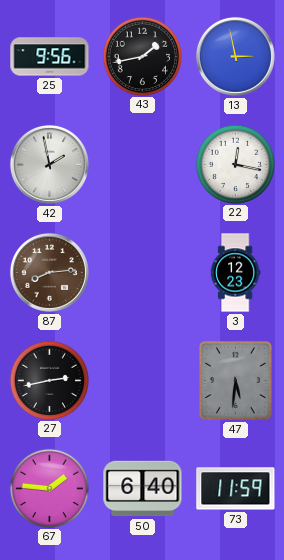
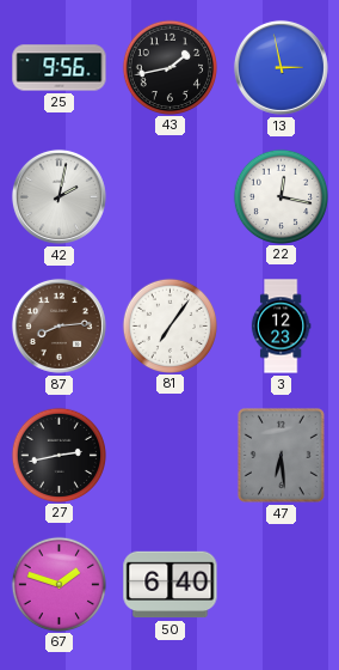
42: 1:58 -> 2:02
81: none -> 7:06
47: 5:31 -> 6:29
67: 1:46 -> 1:48
73: 11:59 -> none
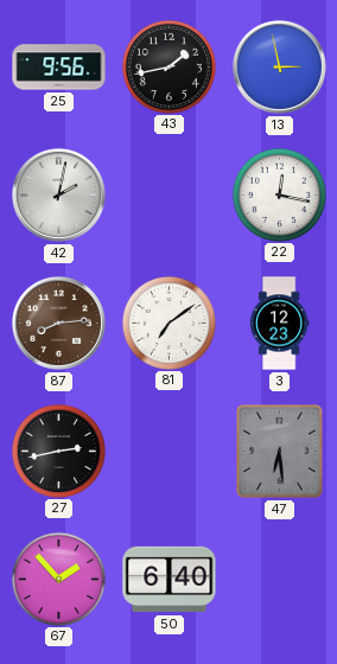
81: 7:06 -> 7:09
67: 1:48 -> 1:53
